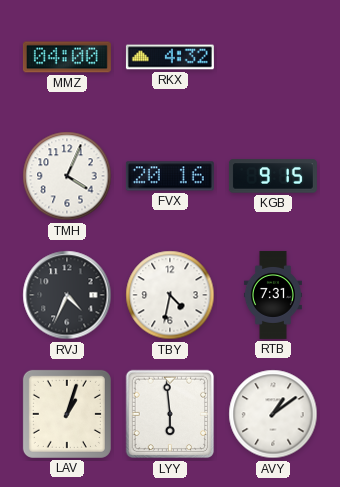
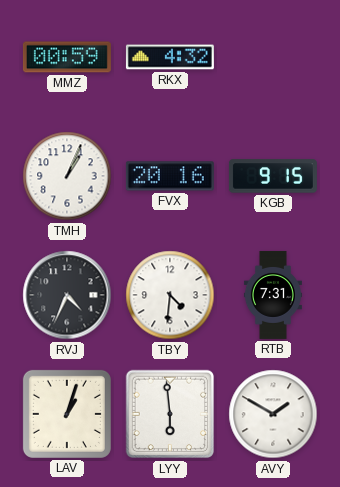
MMZ: 04:00 -> 00:59
TMH: 4:04 -> 1:04
TBY: 4:32 -> 4:31
AVY: 1:09 -> 1:50
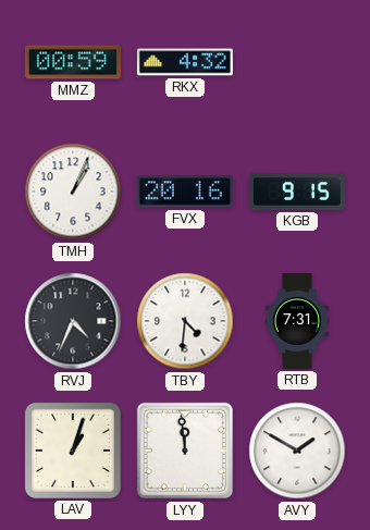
LYY: 5:59 -> 11:59
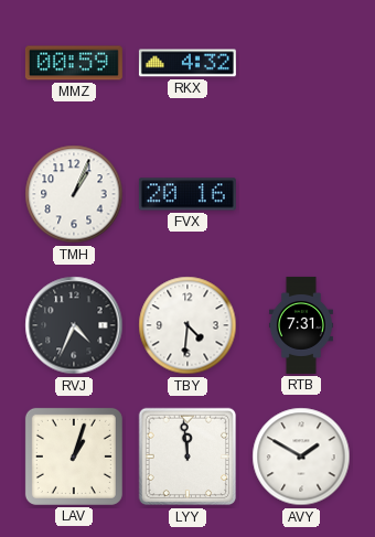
KGB: 9:15 -> none
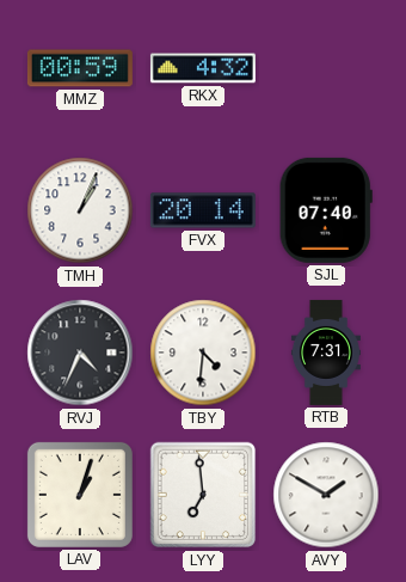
FVX: 20:16 -> 20:14
SJL: none -> 07:40
LYY: 11:59 -> 6:59
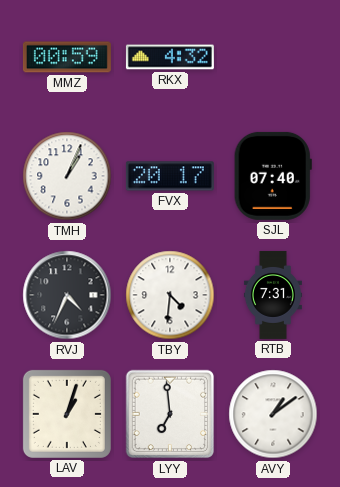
FVX: 20:14 -> 20:17
AVY: 1:50 -> 1:09
